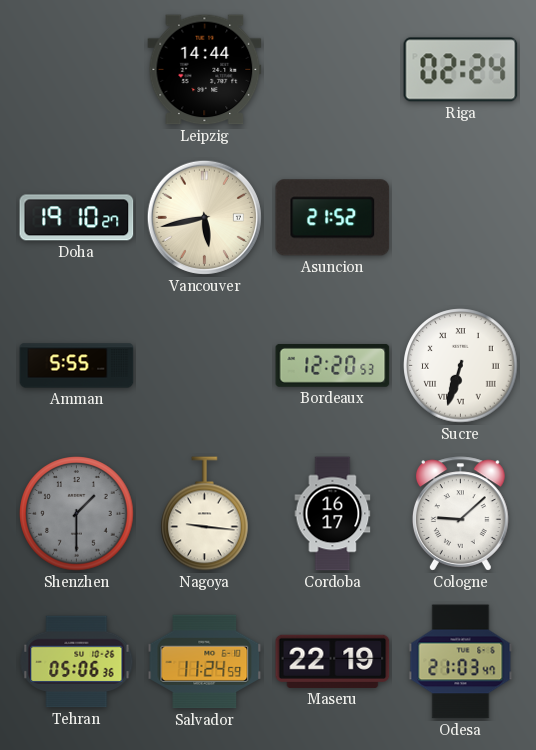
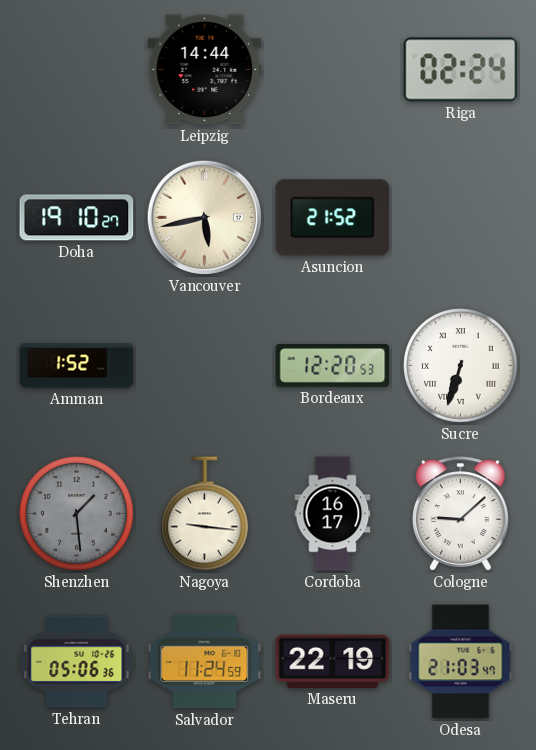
Amman: 5:55 -> 1:52
Shenzhen: 1:30 -> 1:29
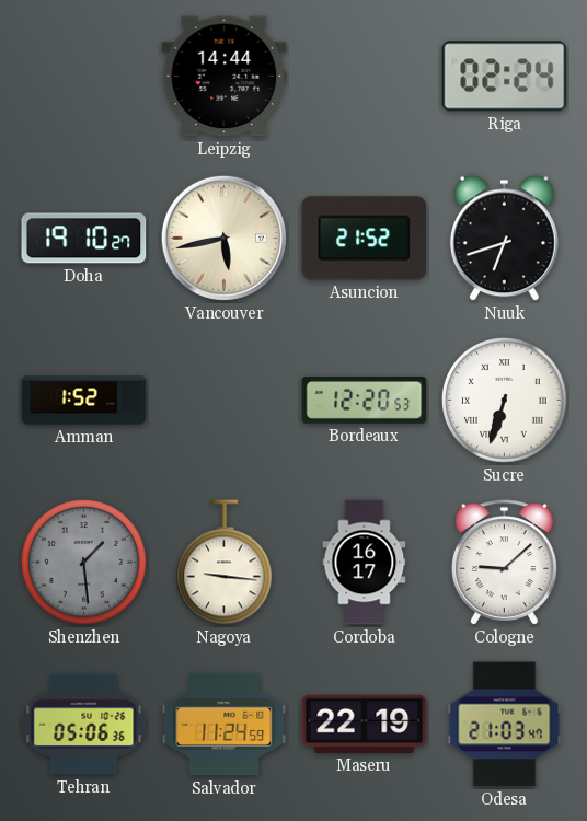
Nuuk: none -> 6:42
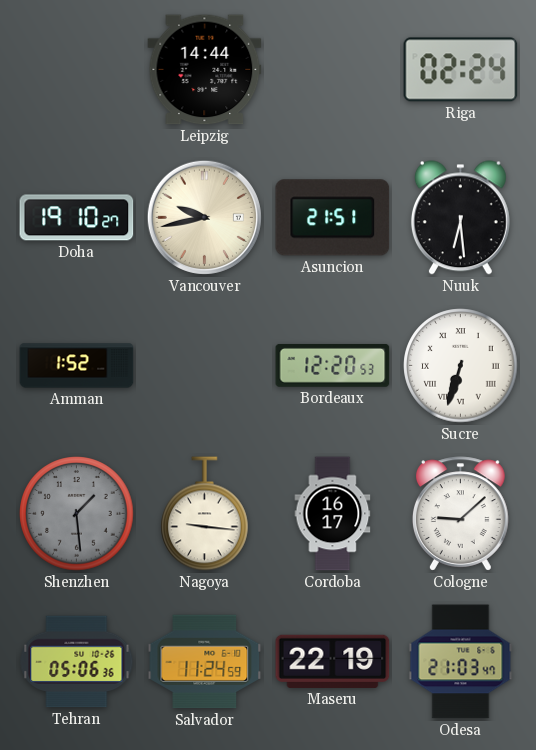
Vancouver: 5:43 -> 9:43
Asuncion: 21:52 -> 21:51
Nuuk: 6:42 -> 6:29
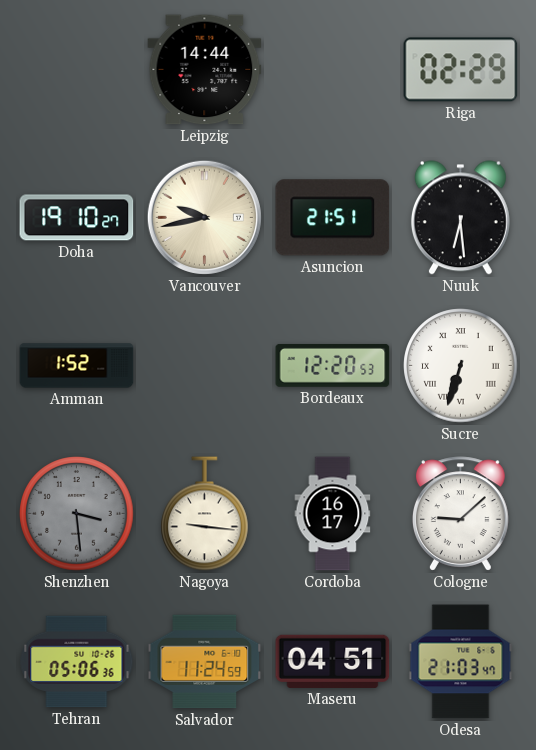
Riga: 02:24 -> 02:29
Shenzhen: 1:29 -> 3:29
Maseru: 22:19 -> 04:51
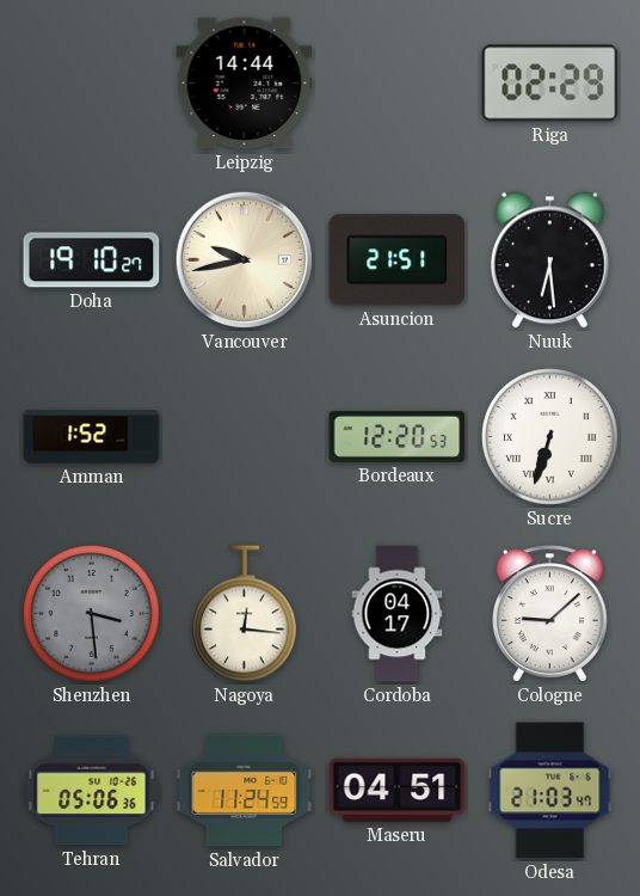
Nagoya: 9:16 -> 12:16
Cordoba: 16:17 -> 04:17
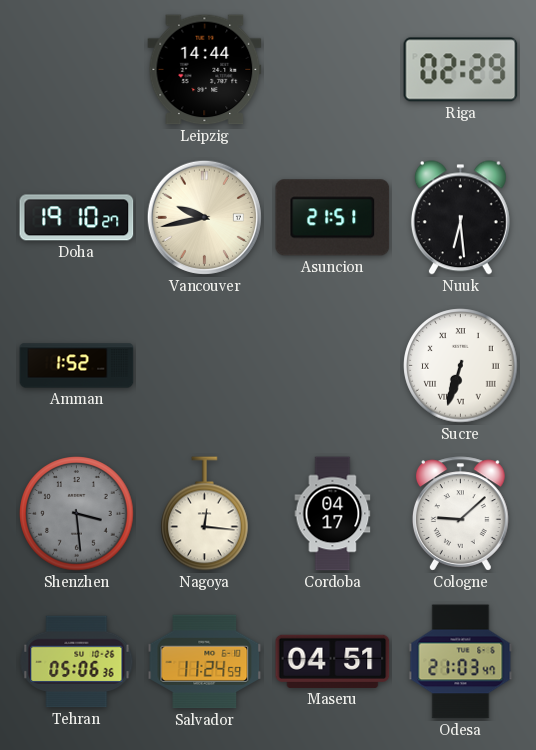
Bordeaux: 12:20 -> none
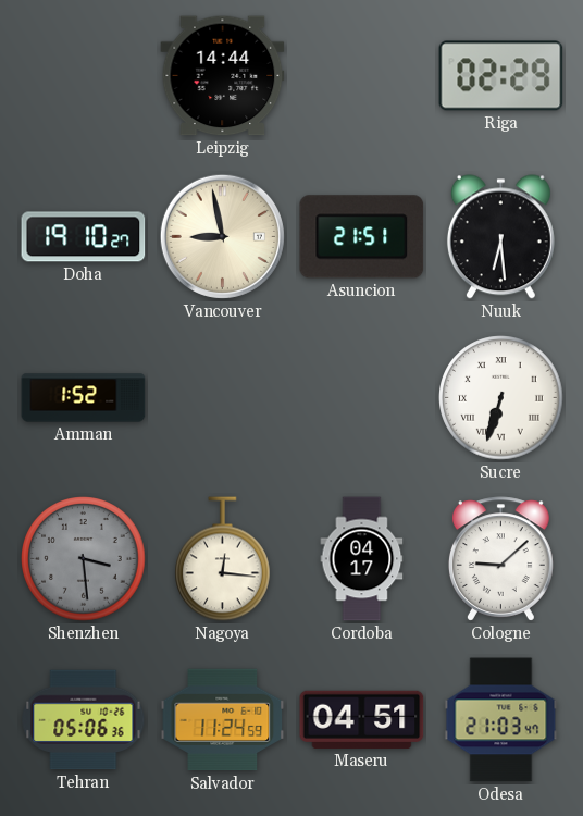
Vancouver: 9:43 -> 8:58
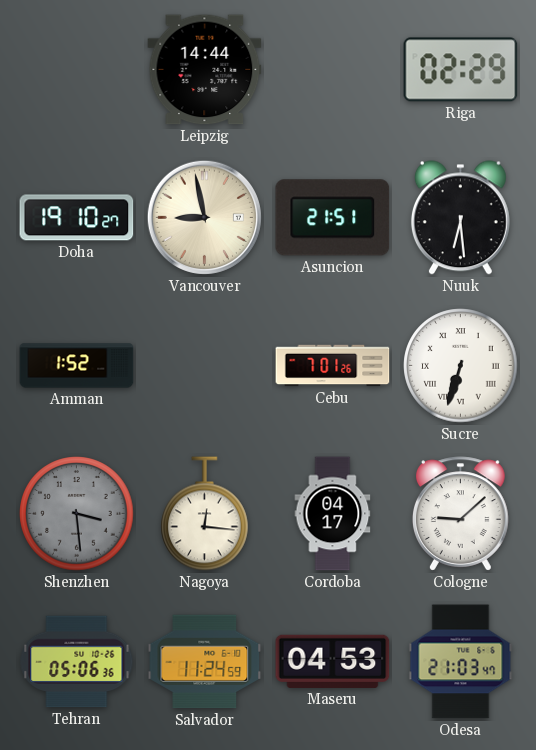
Cebu: none -> 7:01
Maseru: 04:51 -> 04:53
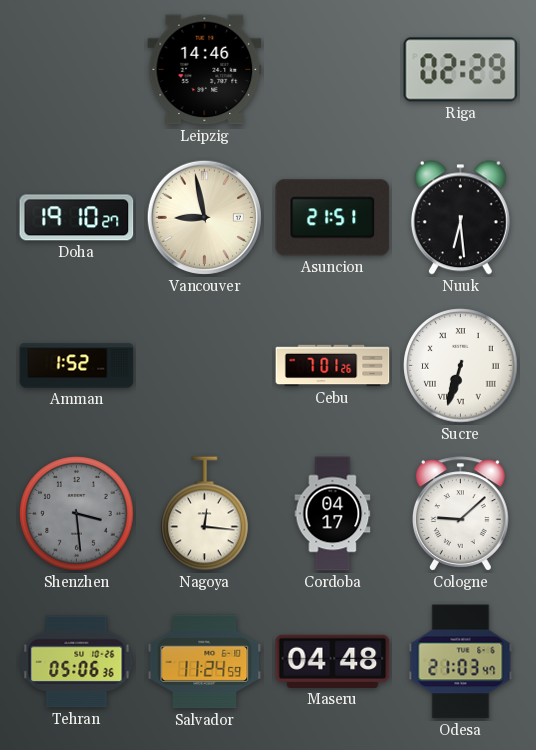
Leipzig: 14:44 -> 14:46
Maseru: 04:53 -> 04:48
